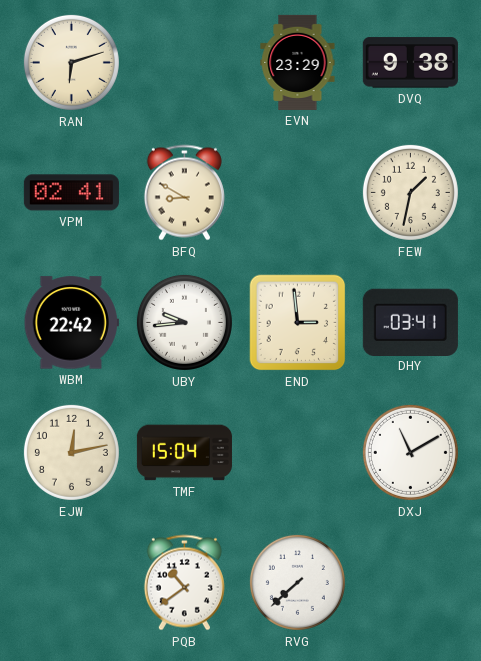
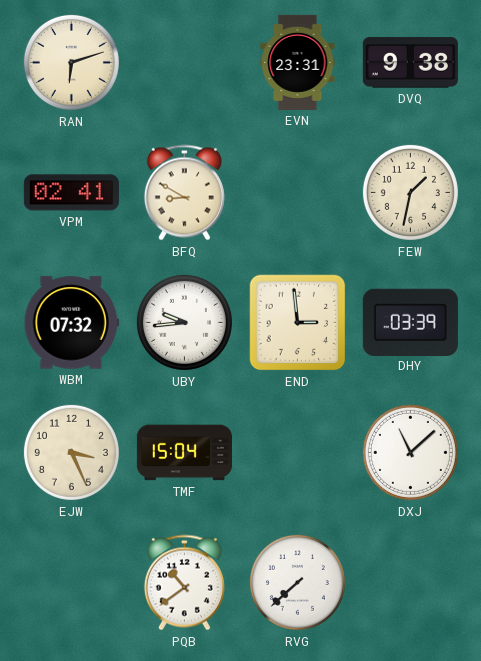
EVN: 23:29 -> 23:31
WBM: 22:42 -> 07:32
DHY: 03:41 -> 03:39
EJW: 12:13 -> 3:26
DXJ: 11:10 -> 11:08
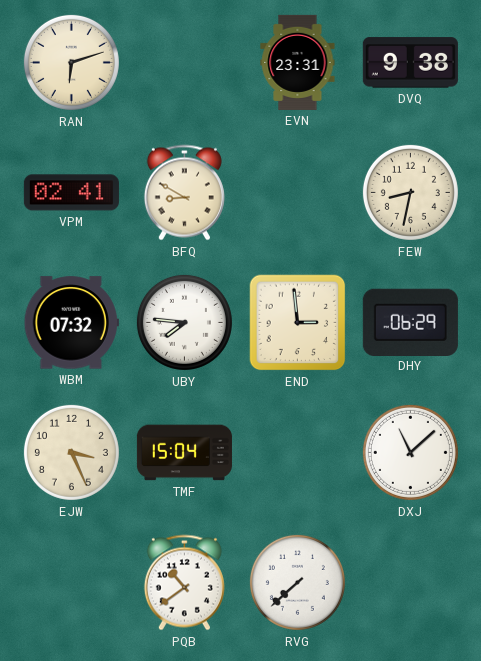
FEW: 1:32 -> 8:32
UBY: 9:44 -> 7:46
DHY: 03:39 -> 06:29
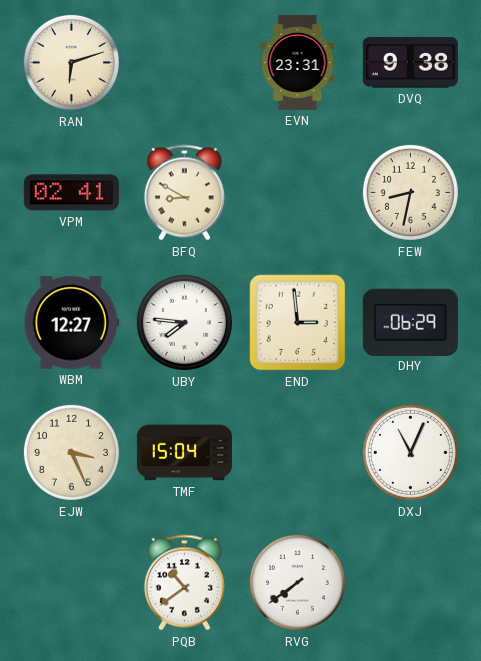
WBM: 07:32 -> 12:27
DXJ: 11:08 -> 11:04
RVG: 7:38 -> 7:39
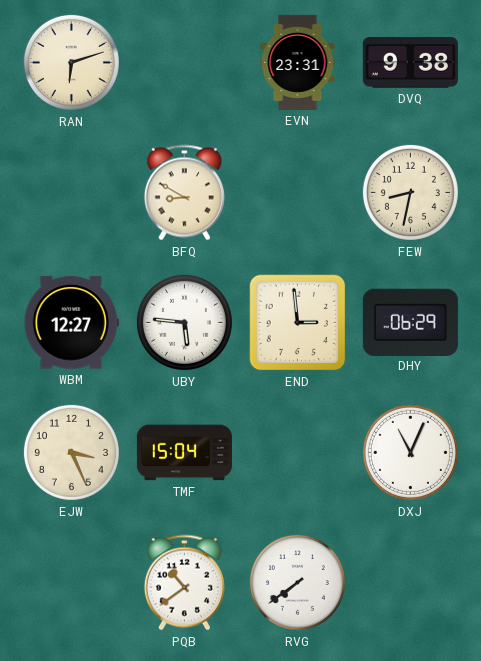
VPM: 02:41 -> none
UBY: 7:46 -> 5:46
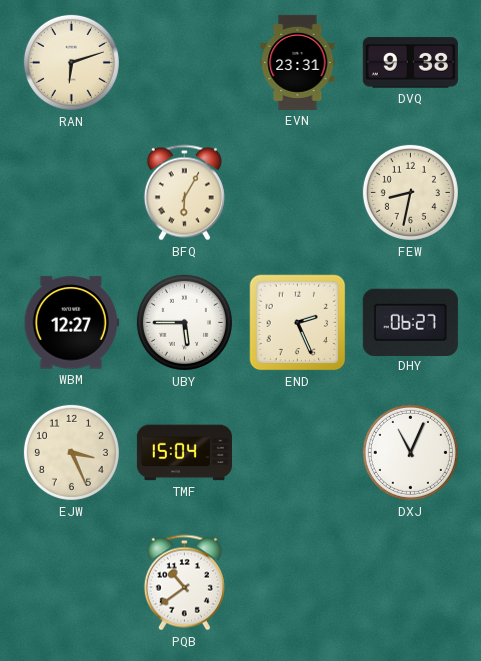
BFQ: 8:50 -> 6:05
UBY: 5:46 -> 5:45
END: 2:59 -> 2:26
DHY: 06:29 -> 06:27
RVG: 7:39 -> none
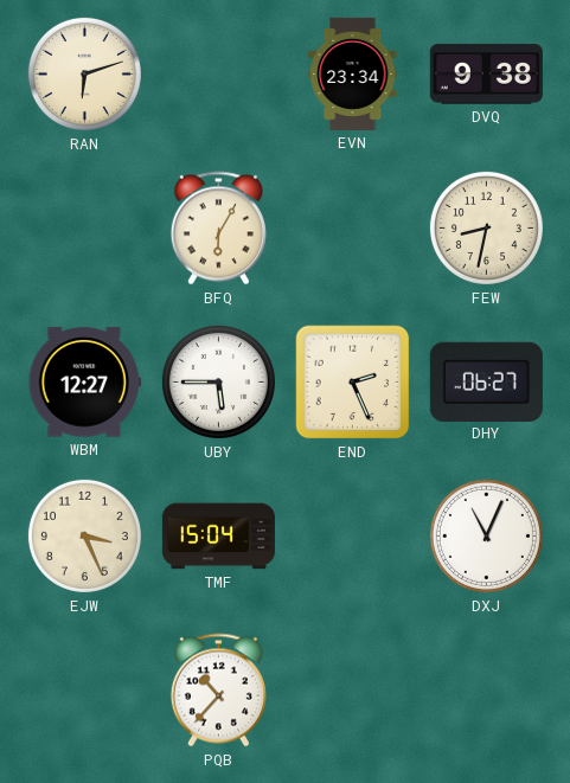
EVN: 23:31 -> 23:34
PQB: 10:39 -> 10:37
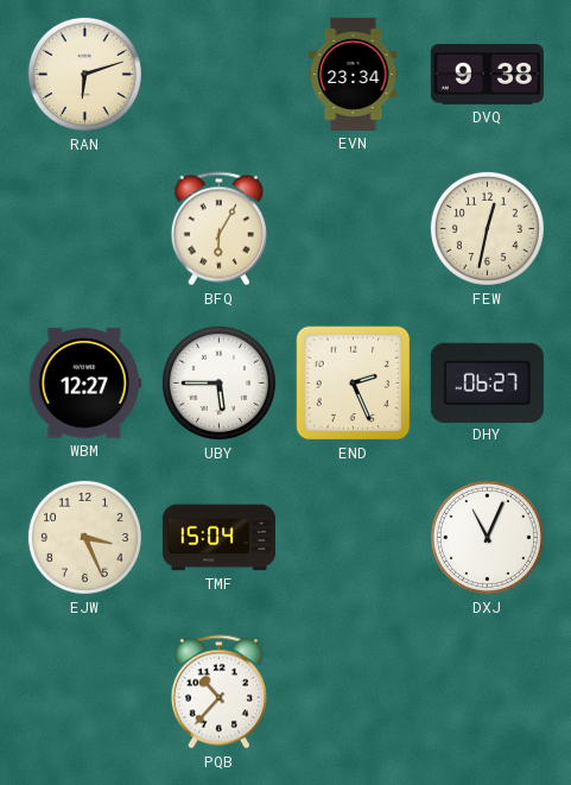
FEW: 8:32 -> 12:32
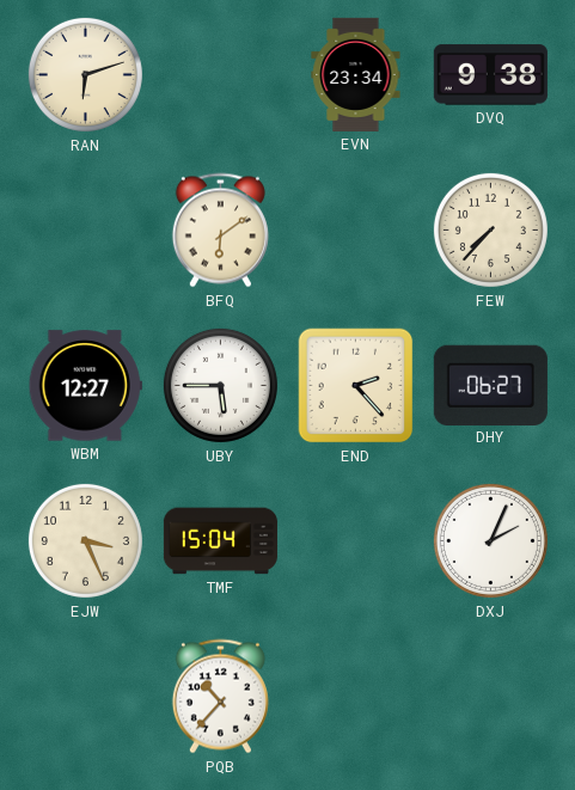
BFQ: 6:05 -> 6:09
FEW: 12:32 -> 7:37
END: 2:26 -> 2:23
DXJ: 11:04 -> 2:04
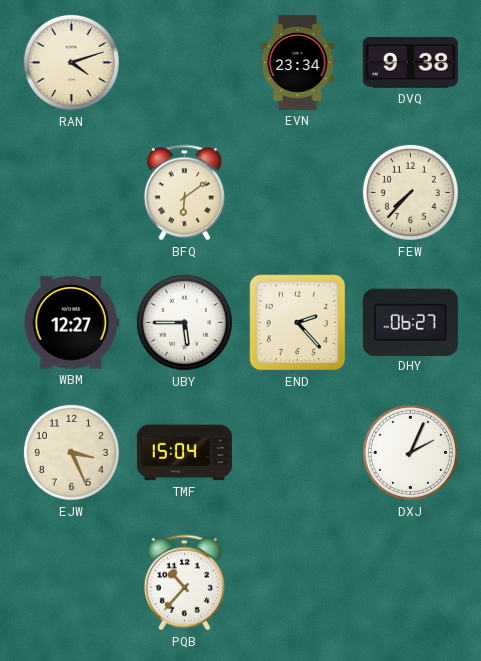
RAN: 6:12 -> 4:12
